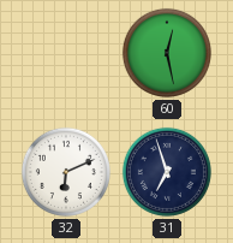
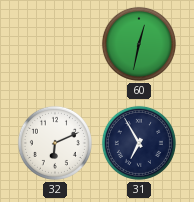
60: 12:28 -> 12:32
31: 6:57 -> 6:55
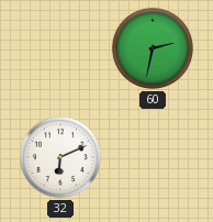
60: 12:32 -> 2:32
31: 6:55 -> none
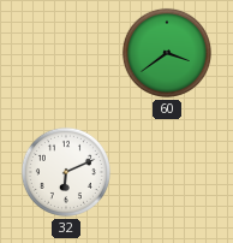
60: 2:32 -> 3:39
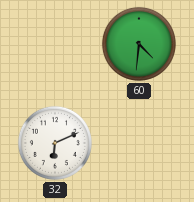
60: 3:39 -> 4:31
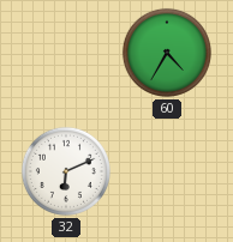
60: 4:31 -> 4:35
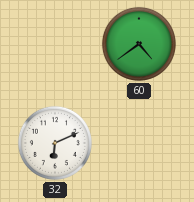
60: 4:35 -> 4:39
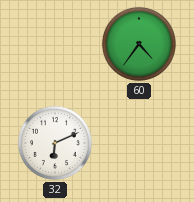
60: 4:39 -> 4:36
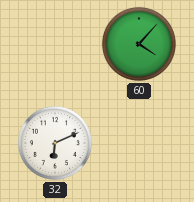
60: 4:36 -> 4:07
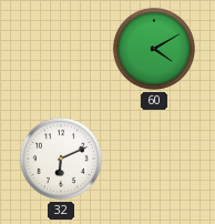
60: 4:07 -> 4:10
